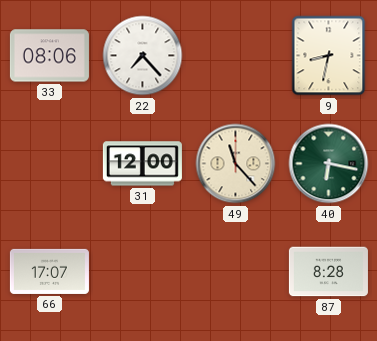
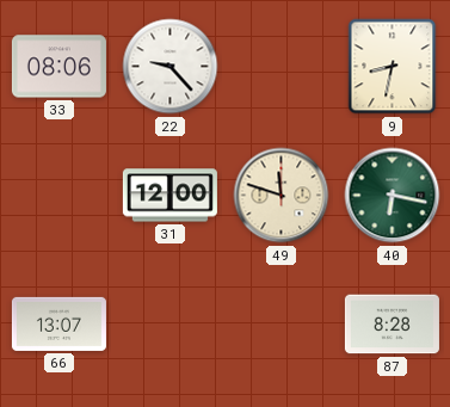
22: 7:23 -> 9:23
49: 11:23 -> 11:48
66: 17:07 -> 13:07
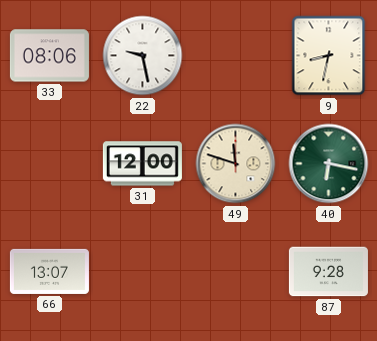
22: 9:23 -> 9:28
87: 8:28 -> 9:28
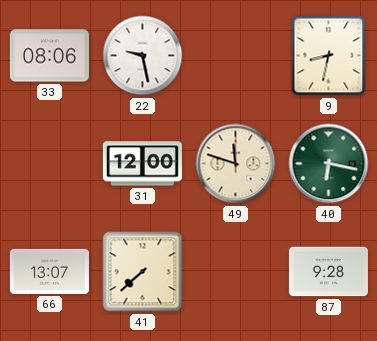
41: none -> 7:38
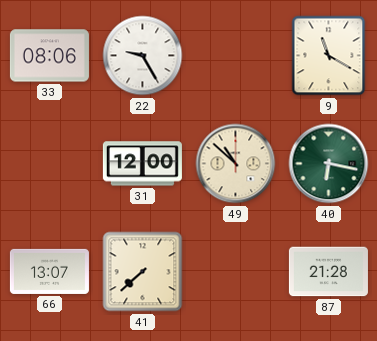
22: 9:28 -> 9:25
9: 8:32 -> 11:20
49: 11:48 -> 10:52
87: 9:28 -> 21:28
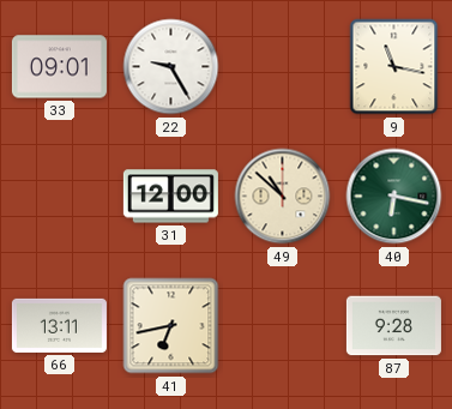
33: 08:06 -> 09:01
9: 11:20 -> 11:17
66: 13:07 -> 13:11
41: 7:38 -> 6:43
87: 21:28 -> 9:28
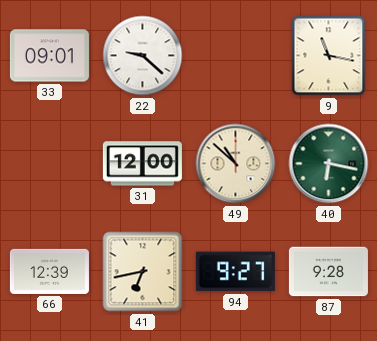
22: 9:25 -> 9:22
66: 13:11 -> 12:39
94: none -> 9:27
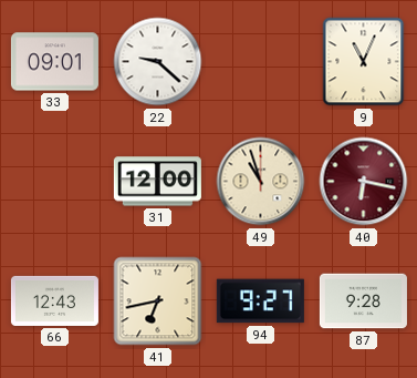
9: 11:17 -> 11:04
49: 10:52 -> 10:57
40 dial: green -> burgundy
66: 12:39 -> 12:43
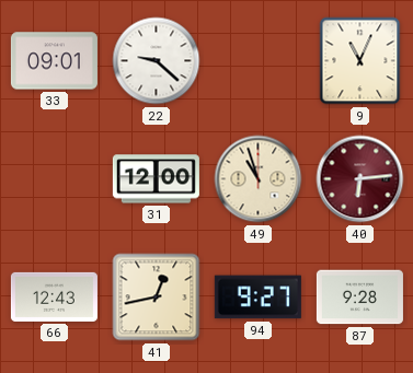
40: 6:17 -> 6:14
41: 6:43 -> 12:43
